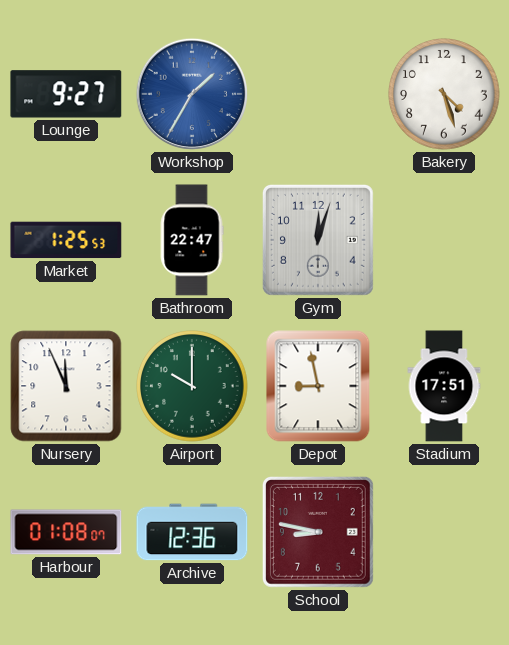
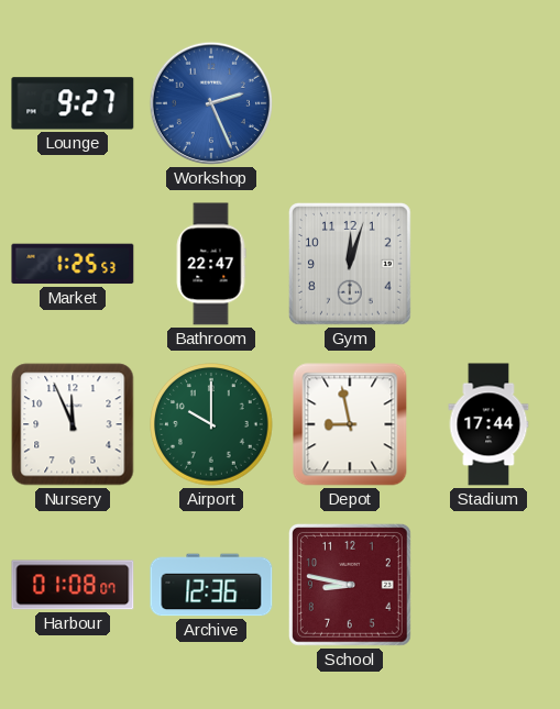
Workshop: 1:35 -> 2:26
Bakery: 4:27 -> none
Stadium: 17:51 -> 17:44
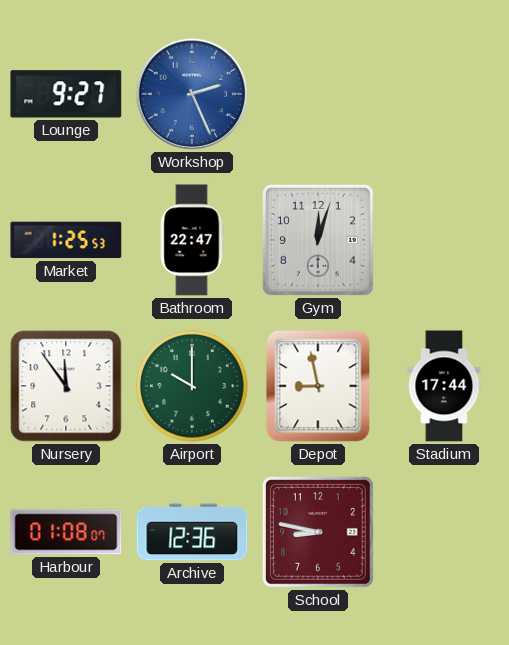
Nursery: 11:56 -> 11:54
